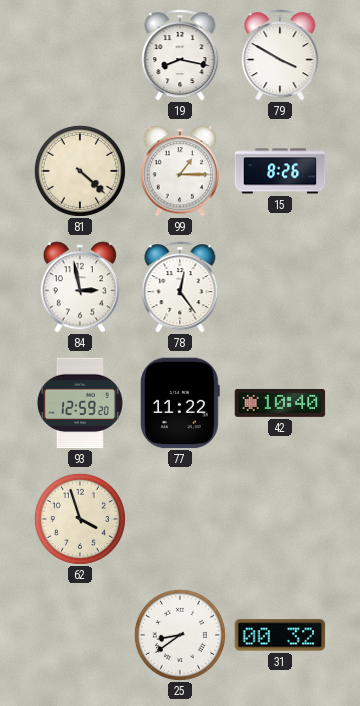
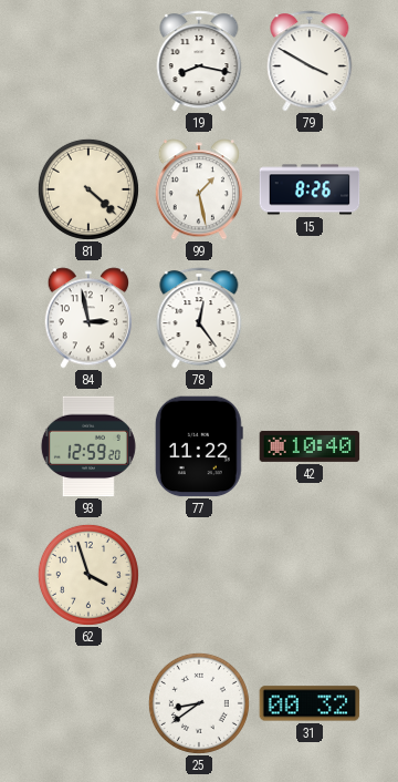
99: 1:15 -> 1:28
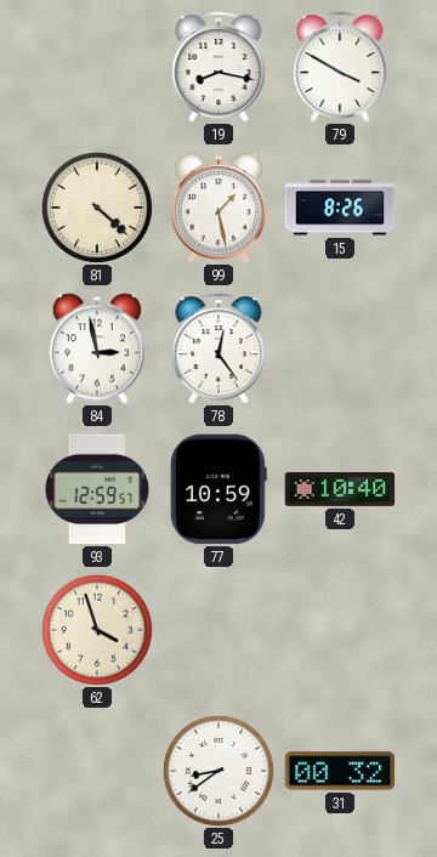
93: 12:59:20 -> 12:59:57
77: 11:22 -> 10:59
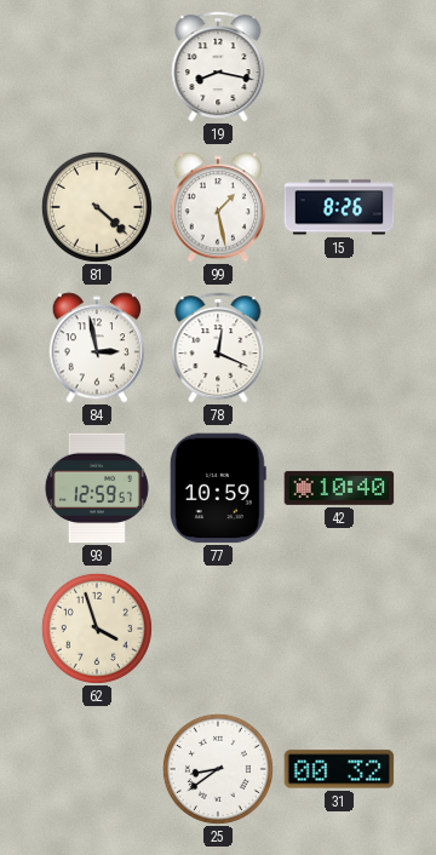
79: 3:50 -> none
78: 12:24 -> 12:19
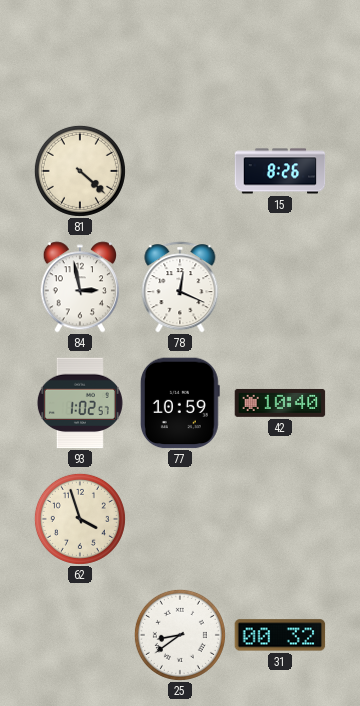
19: 8:17 -> none
99: 1:28 -> none
93: 12:59 -> 1:02
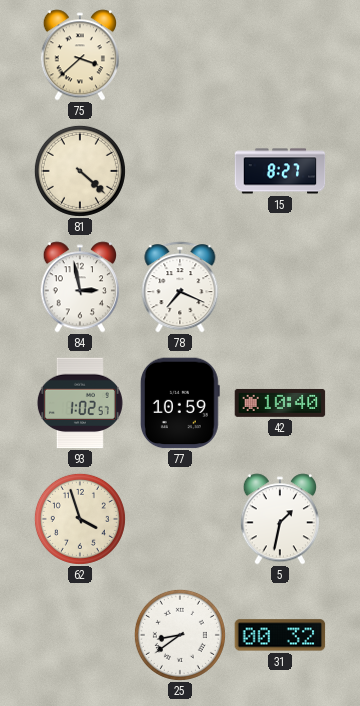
75: none -> 3:38
15: 8:26 -> 8:27
78: 12:19 -> 7:19
5: none -> 1:32
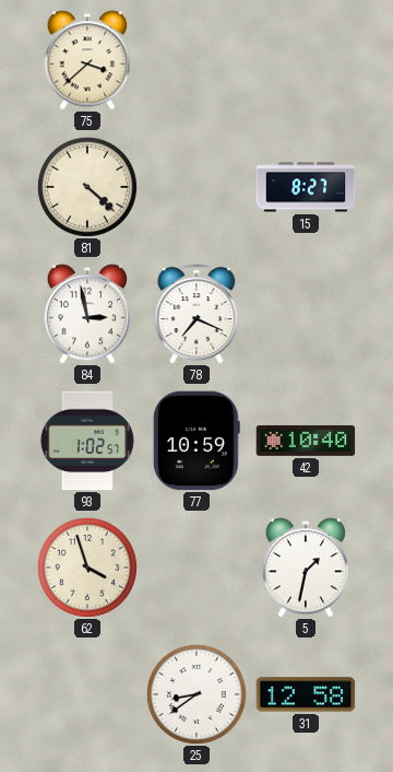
31: 00:32 -> 12:58
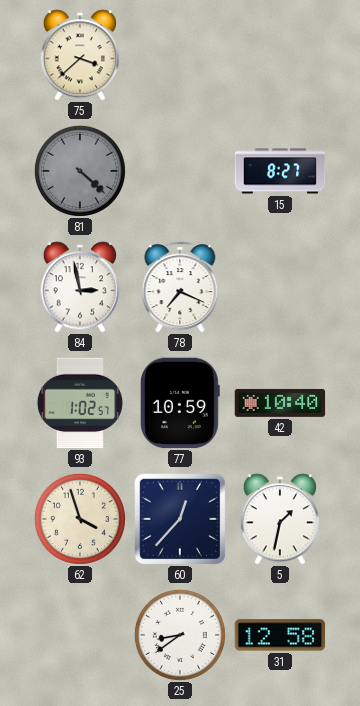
81 dial: cream -> grey
60: none -> 12:37
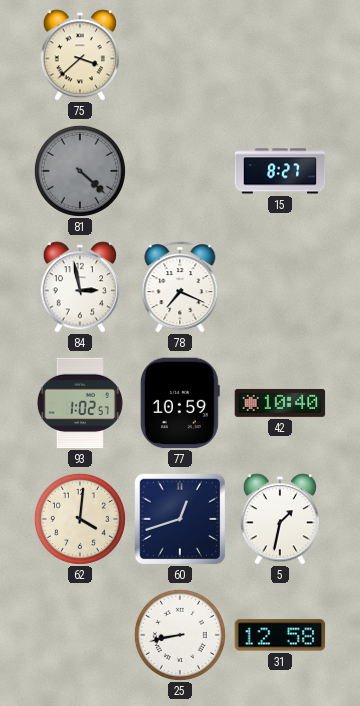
62: 3:57 -> 4:01
60: 12:37 -> 12:42
25: 8:39 -> 8:43
